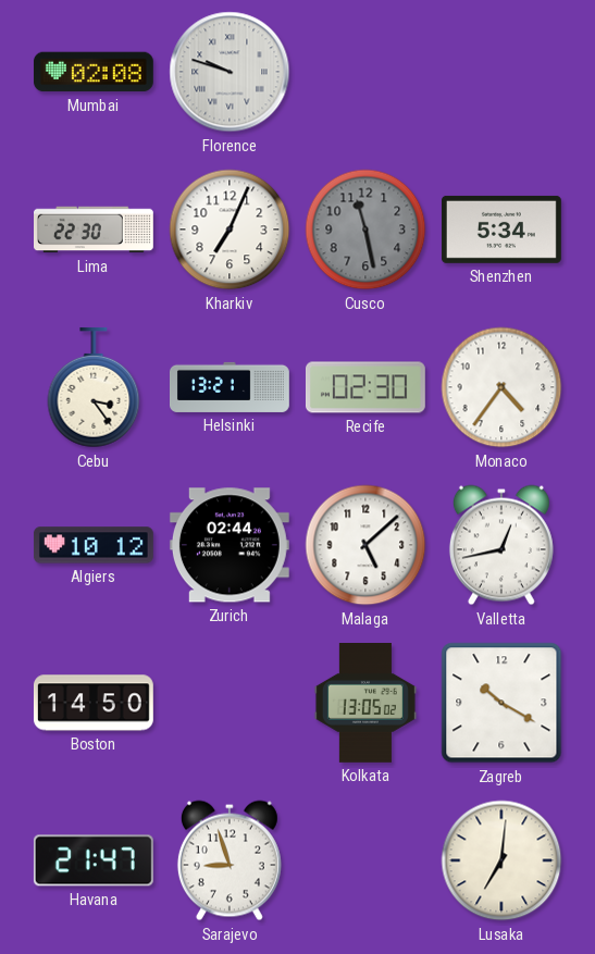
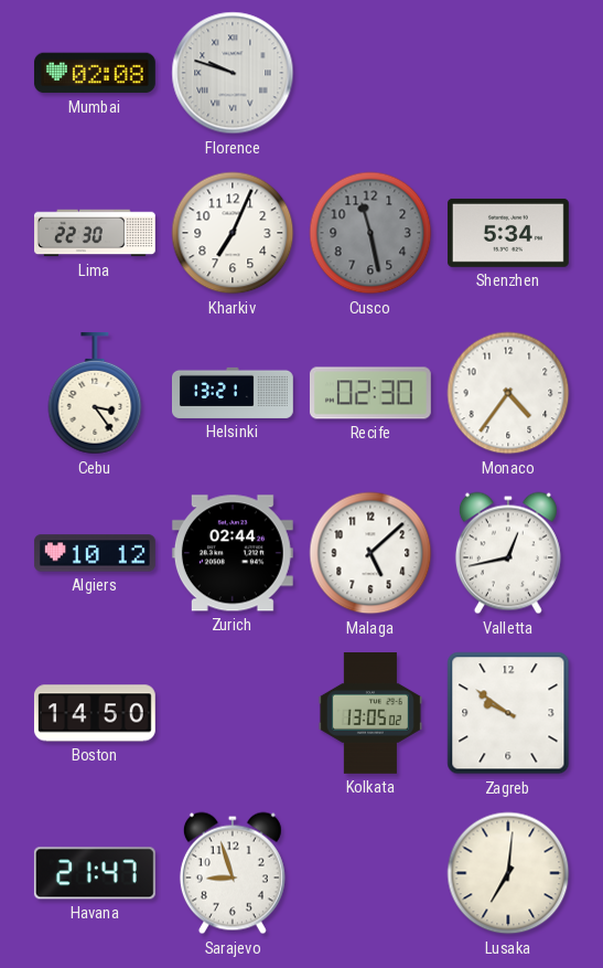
Zagreb: 10:20 -> 9:51
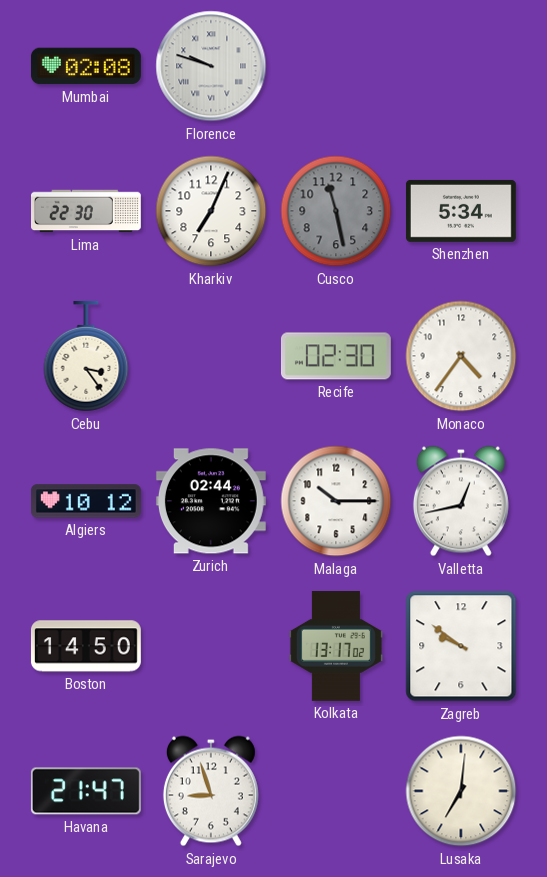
Helsinki: 13:21 -> none
Malaga: 5:08 -> 10:15
Kolkata: 13:05 -> 13:17
